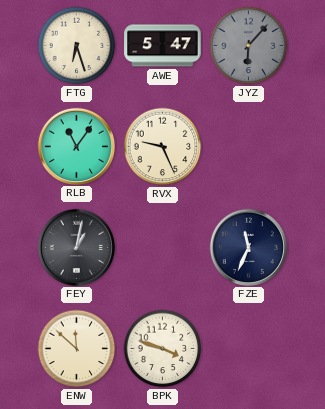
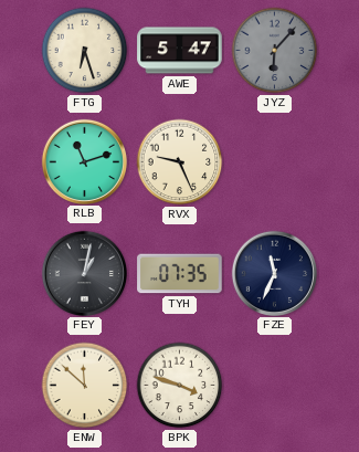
RLB: 11:06 -> 11:12
TYH: none -> 07:35
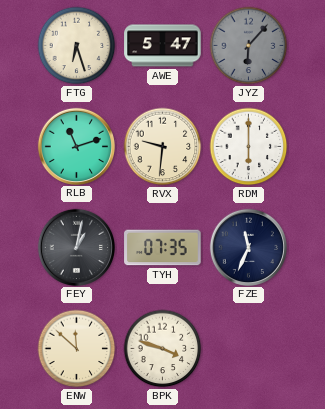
RVX: 9:26 -> 9:31
RDM: none -> 6:00
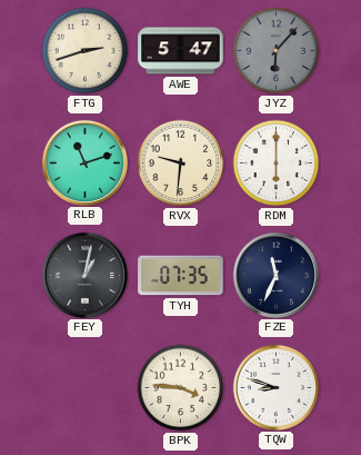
FTG: 6:27 -> 2:42
ENW: 11:52 -> none
BPK: 3:48 -> 3:46
TQW: none -> 8:48
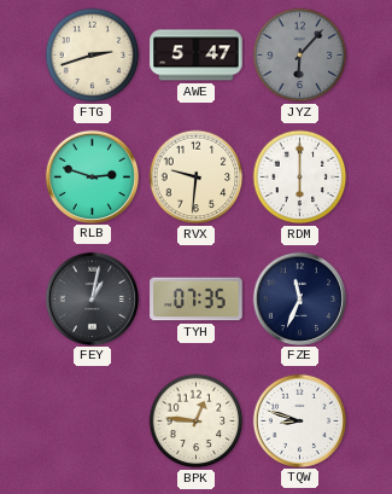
RLB: 11:12 -> 2:48
BPK: 3:46 -> 12:46
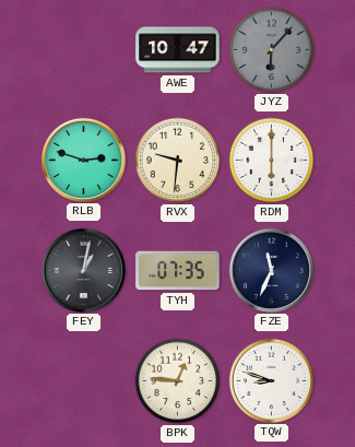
FTG: 2:42 -> none
AWE: 5:47 -> 10:47
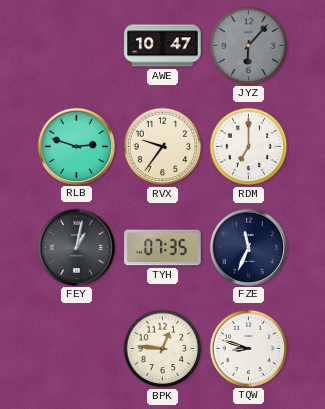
RVX: 9:31 -> 9:36
RDM: 6:00 -> 7:00
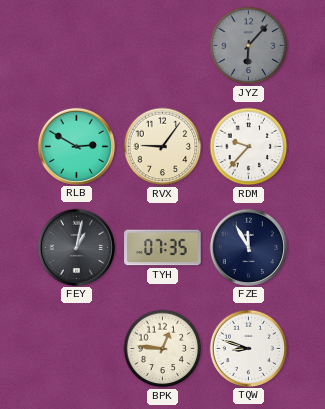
AWE: 10:47 -> none
RLB: 2:48 -> 2:50
RVX: 9:36 -> 9:06
RDM: 7:00 -> 9:37
FZE: 11:34 -> 11:55
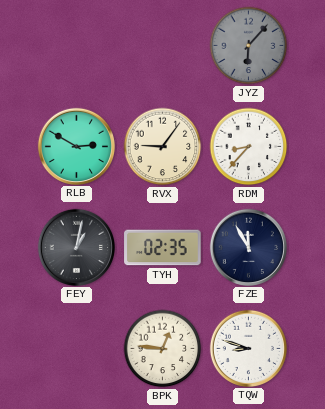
RDM: 9:37 -> 8:37
TYH: 07:35 -> 02:35
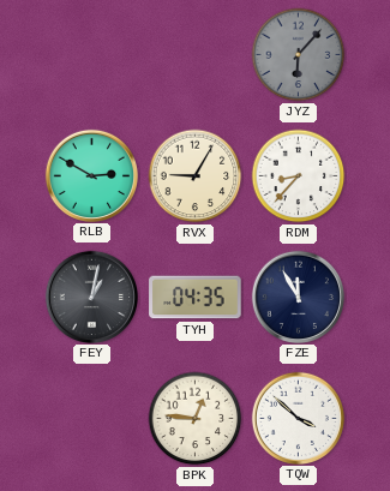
RVX: 9:06 -> 9:05
TYH: 02:35 -> 04:35
TQW: 8:48 -> 3:52
